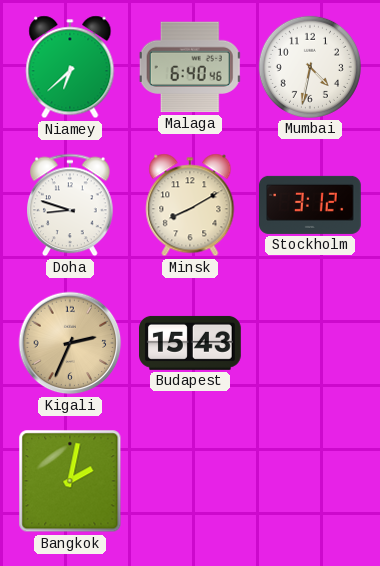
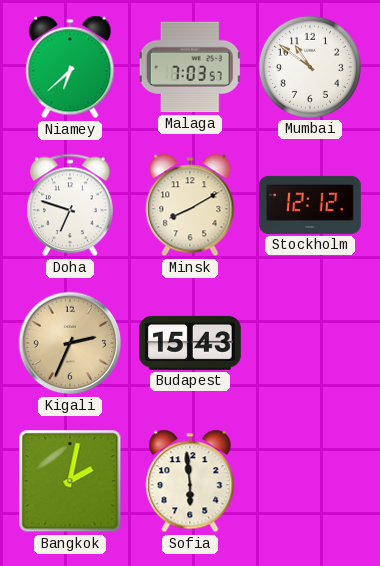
Malaga: 6:40 -> 7:03
Mumbai: 4:32 -> 10:51
Doha: 8:48 -> 6:48
Stockholm: 3:12 -> 12:12
Sofia: none -> 5:59
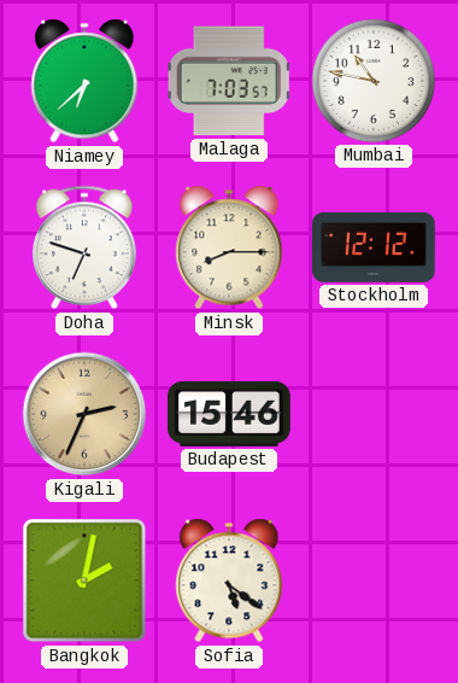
Mumbai: 10:51 -> 10:47
Minsk: 8:10 -> 8:15
Budapest: 15:43 -> 15:46
Sofia: 5:59 -> 5:21
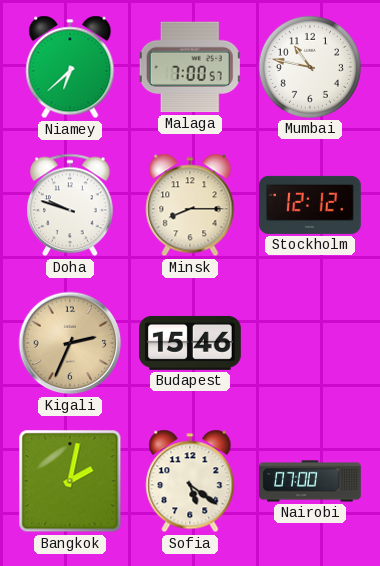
Malaga: 7:03 -> 7:00
Doha: 6:48 -> 9:48
Nairobi: none -> 07:00
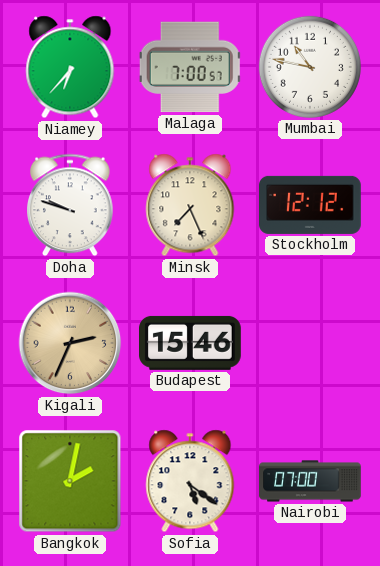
Niamey: 6:38 -> 6:37
Minsk: 8:15 -> 7:26
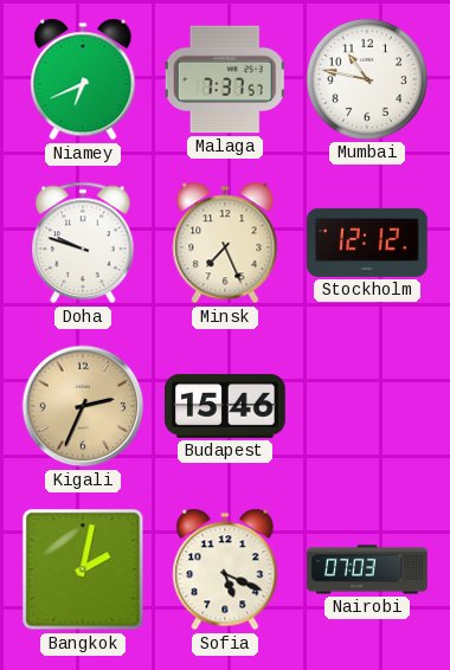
Niamey: 6:37 -> 6:41
Malaga: 7:00 -> 7:37
Sofia: 5:21 -> 5:19
Nairobi: 07:00 -> 07:03
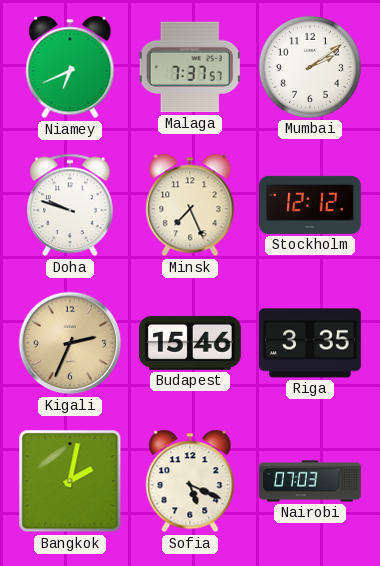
Mumbai: 10:47 -> 2:09
Riga: none -> 3:35
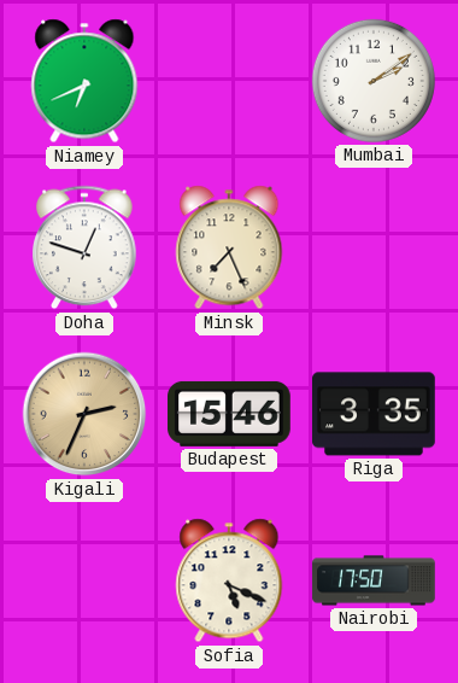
Malaga: 7:37 -> none
Doha: 9:48 -> 12:48
Stockholm: 12:12 -> none
Bangkok: 2:02 -> none
Nairobi: 07:03 -> 17:50
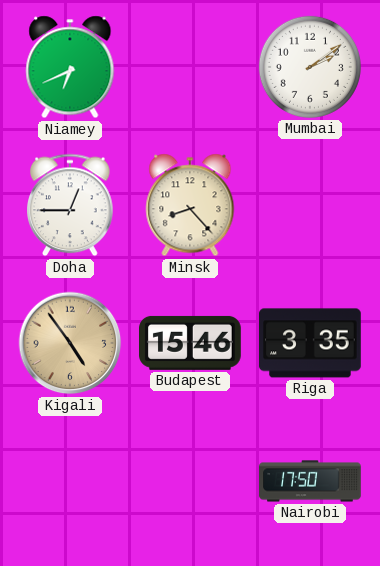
Doha: 12:48 -> 12:45
Minsk: 7:26 -> 8:23
Kigali: 2:34 -> 4:54
Sofia: 5:19 -> none
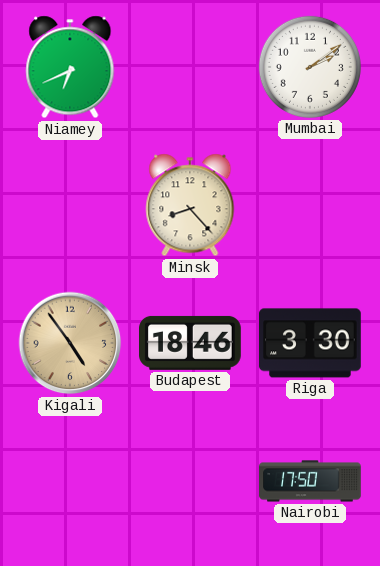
Doha: 12:45 -> none
Budapest: 15:46 -> 18:46
Riga: 3:35 -> 3:30
